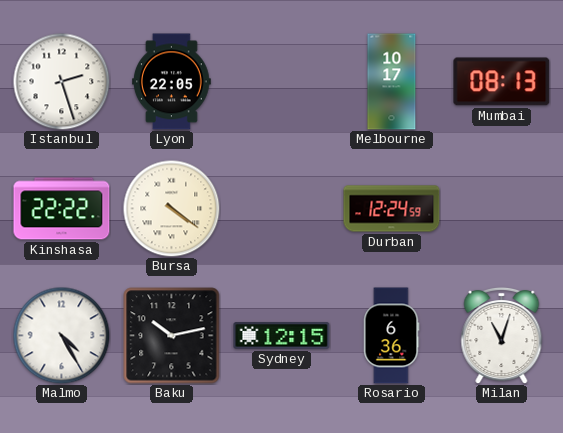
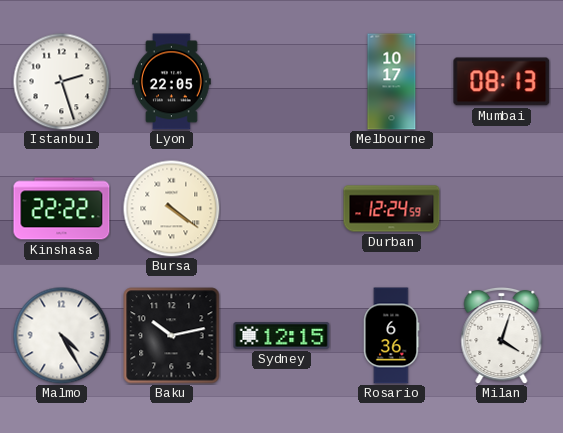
Milan: 11:03 -> 4:03
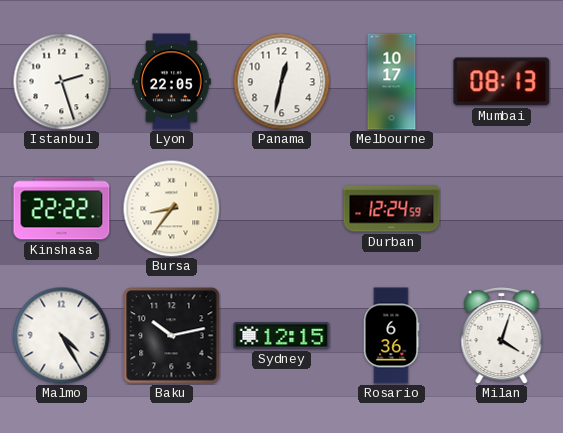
Panama: none -> 12:32
Bursa: 4:21 -> 8:36
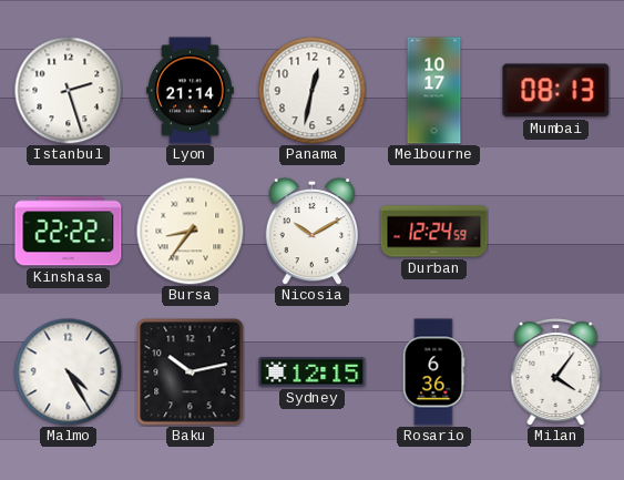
Lyon: 22:05 -> 21:14
Nicosia: none -> 10:10
Milan: 4:03 -> 4:06
